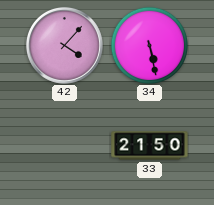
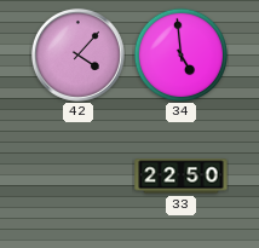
34: 5:28 -> 4:59
33: 21:50 -> 22:50
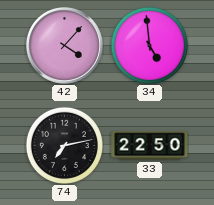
74: none -> 7:13
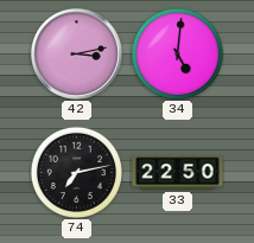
42: 4:07 -> 3:13
34: 4:59 -> 5:01
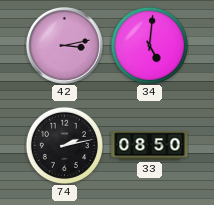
74: 7:13 -> 2:13
33: 22:50 -> 08:50
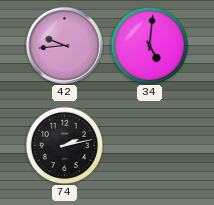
42: 3:13 -> 9:44
33: 08:50 -> none
